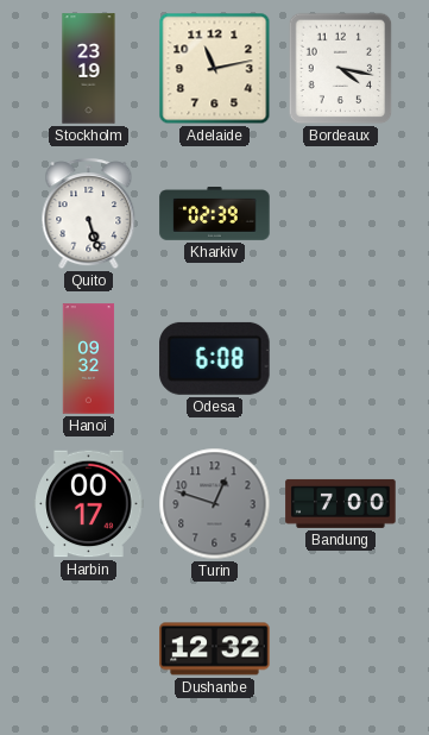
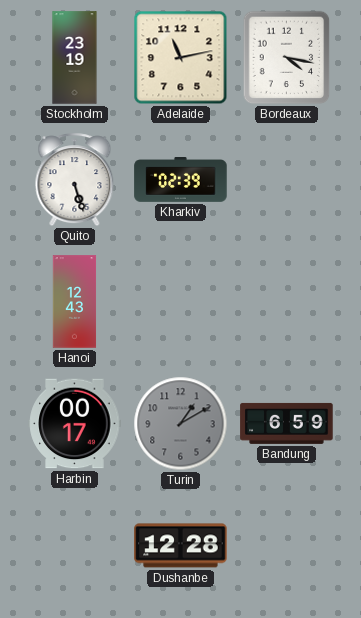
Hanoi: 09:32 -> 12:43
Odesa: 6:08 -> none
Turin: 12:48 -> 1:10
Bandung: 7:00 -> 6:59
Dushanbe: 12:32 -> 12:28
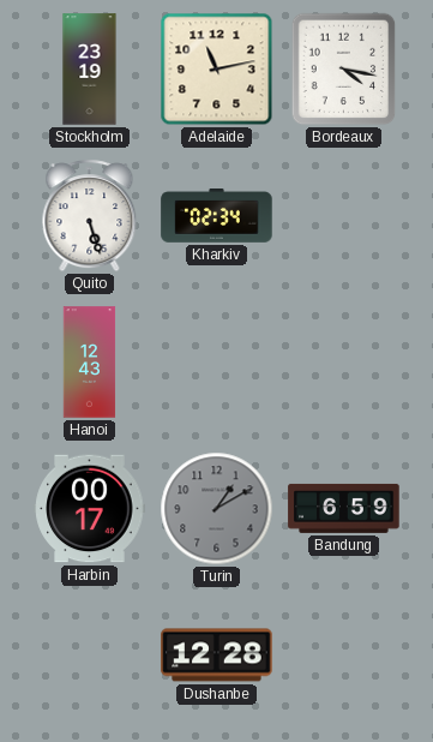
Kharkiv: 02:39 -> 02:34
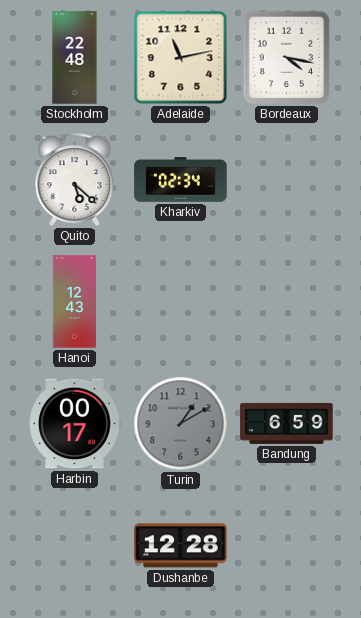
Stockholm: 23:19 -> 22:48
Quito: 5:27 -> 5:22
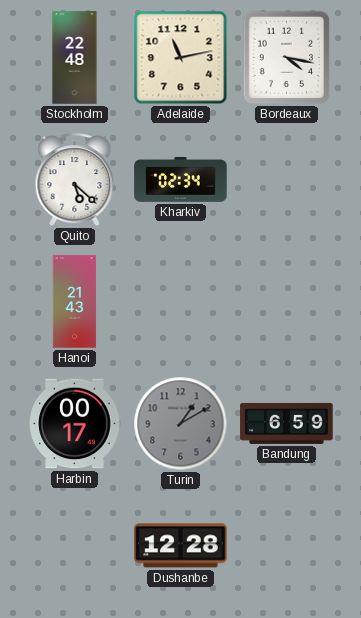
Hanoi: 12:43 -> 21:43
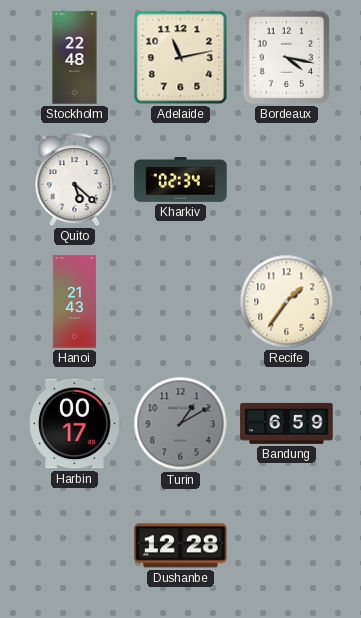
Recife: none -> 1:36
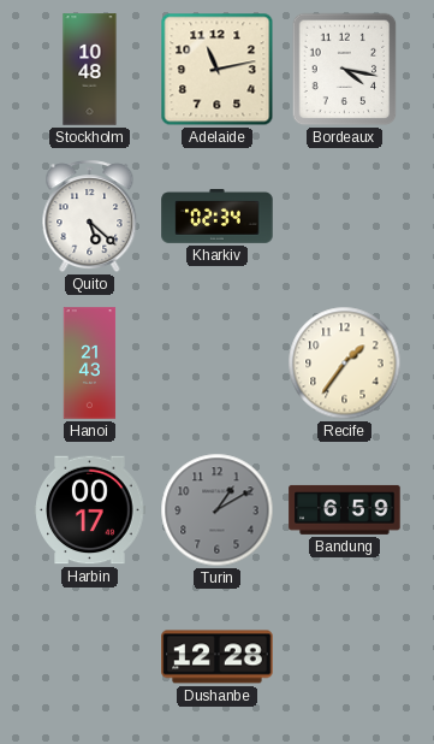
Stockholm: 22:48 -> 10:48
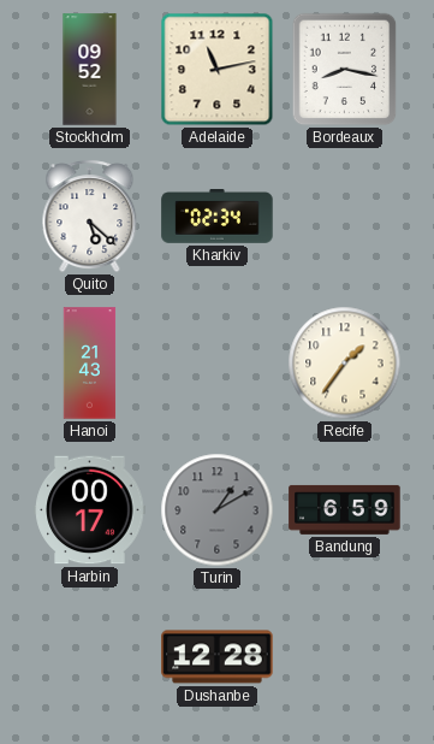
Stockholm: 10:48 -> 09:52
Bordeaux: 4:17 -> 8:17
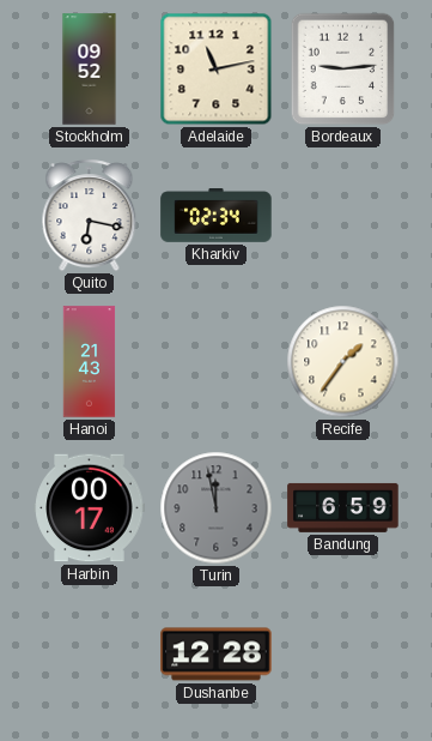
Bordeaux: 8:17 -> 9:14
Quito: 5:22 -> 6:17
Turin: 1:10 -> 11:58
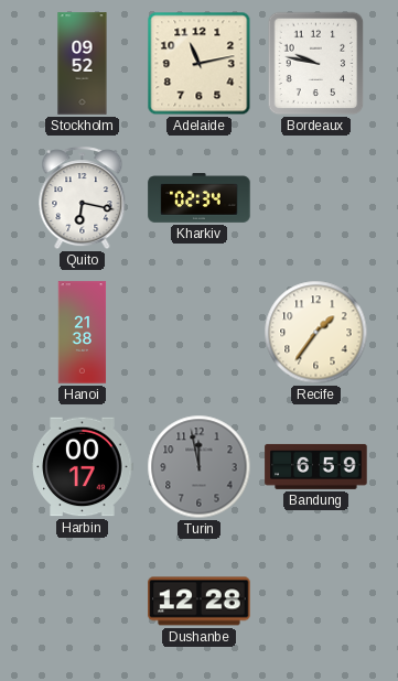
Bordeaux: 9:14 -> 9:47
Hanoi: 21:43 -> 21:38
